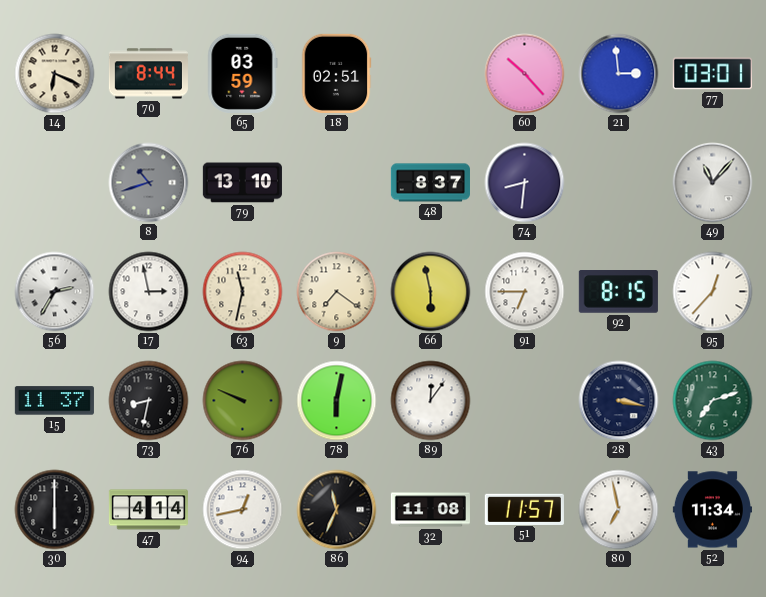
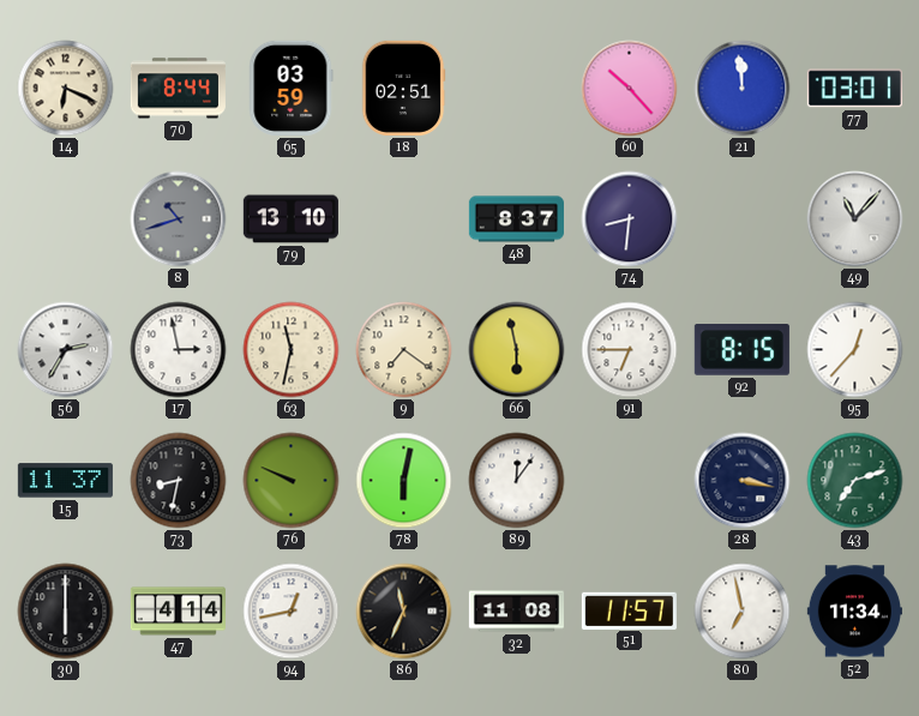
21: 2:59 -> 11:59
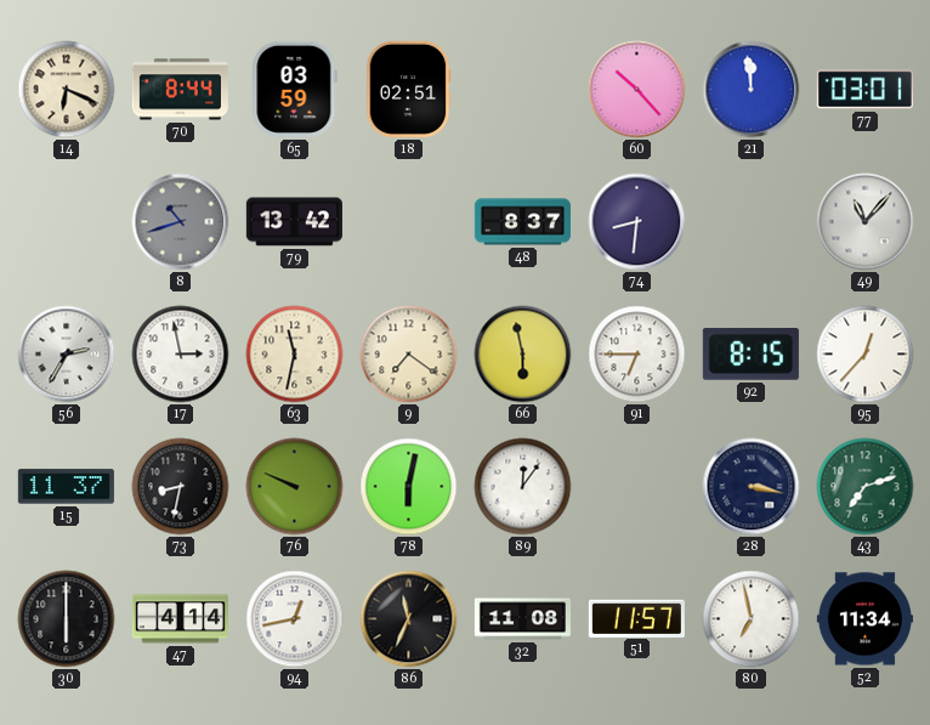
79: 13:10 -> 13:42
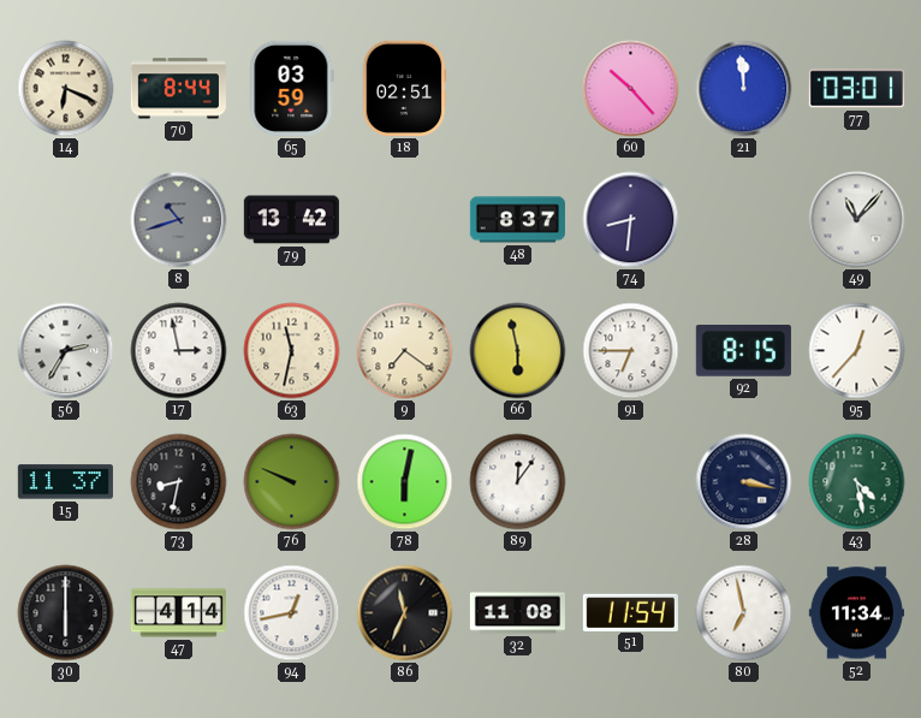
43: 7:12 -> 4:28
51: 11:57 -> 11:54
